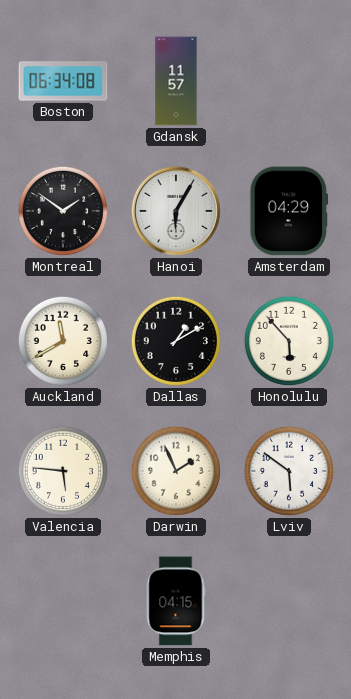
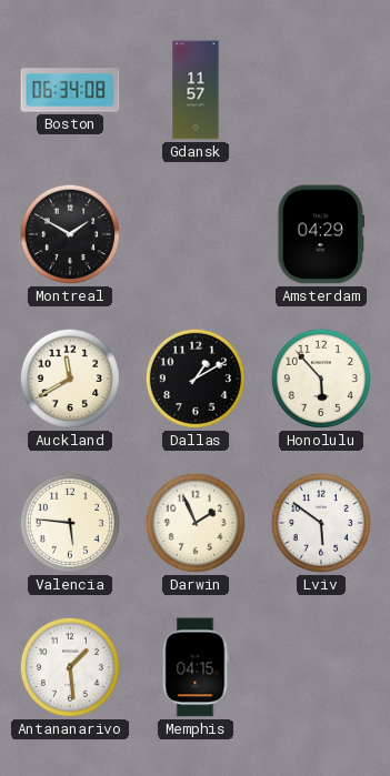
Montreal: 1:51 -> 1:50
Hanoi: 6:05 -> none
Antananarivo: none -> 1:29
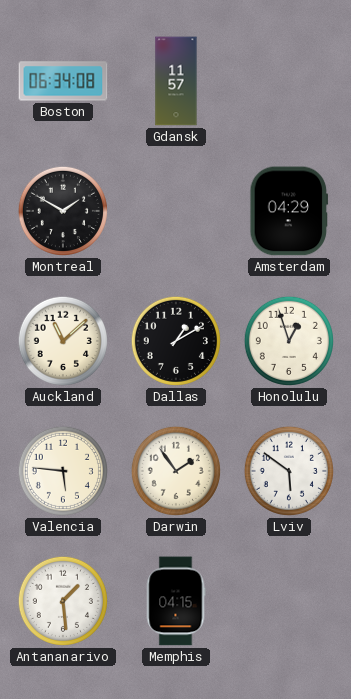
Auckland: 11:40 -> 11:08
Honolulu: 5:53 -> 12:57
Darwin: 1:56 -> 1:54
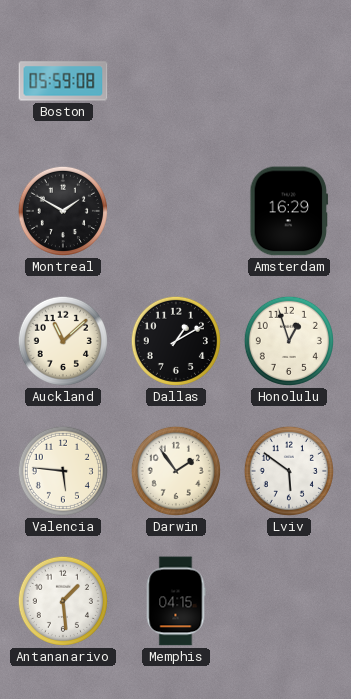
Boston: 06:34 -> 05:59
Gdansk: 11:57 -> none
Amsterdam: 04:29 -> 16:29
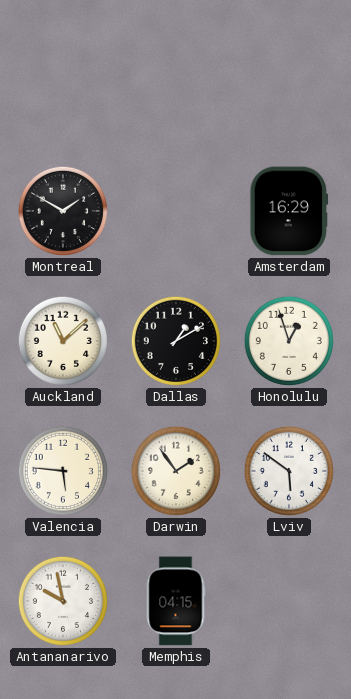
Boston: 05:59 -> none
Antananarivo: 1:29 -> 9:58
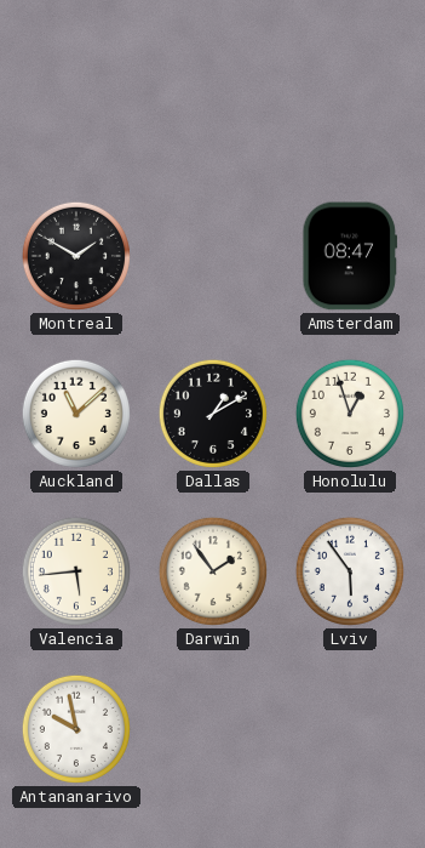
Amsterdam: 16:29 -> 08:47
Valencia: 5:46 -> 5:44
Lviv: 5:51 -> 5:54
Memphis: 04:15 -> none
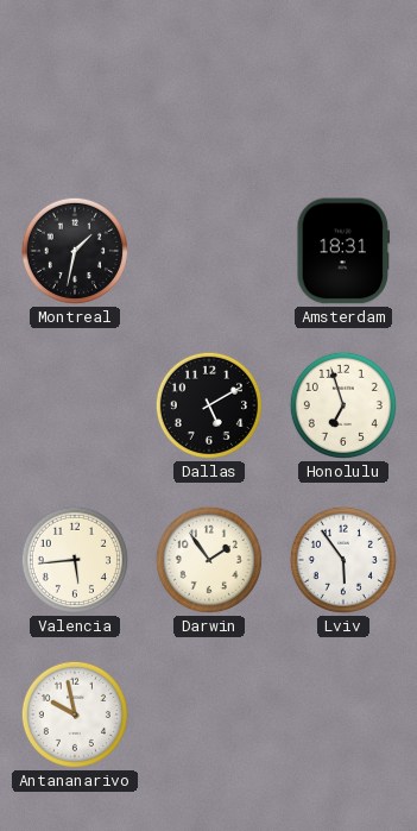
Montreal: 1:50 -> 1:32
Amsterdam: 08:47 -> 18:31
Auckland: 11:08 -> none
Dallas: 1:10 -> 5:10
Honolulu: 12:57 -> 6:57
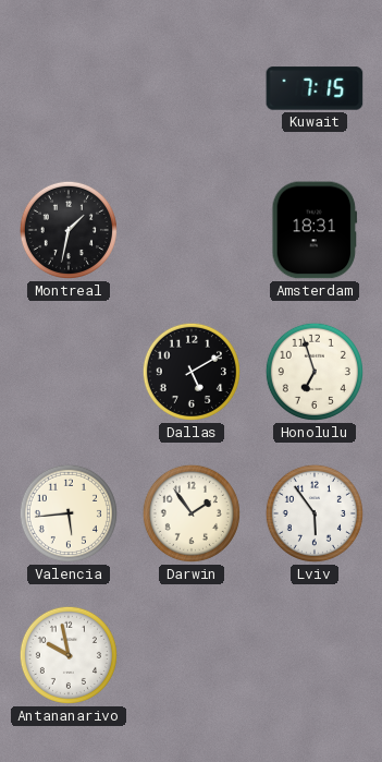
Kuwait: none -> 7:15
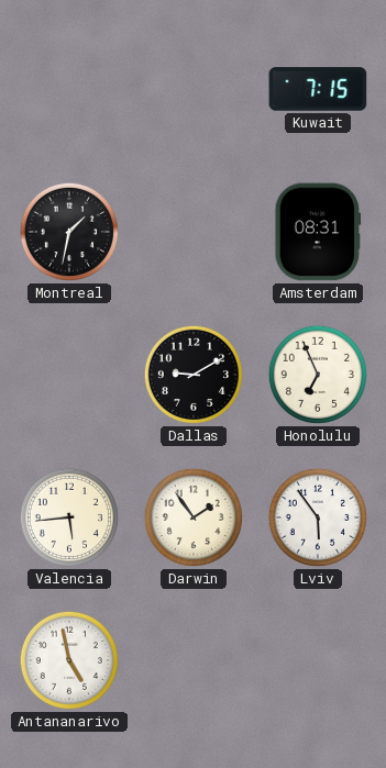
Amsterdam: 18:31 -> 08:31
Dallas: 5:10 -> 9:10
Honolulu: 6:57 -> 6:56
Antananarivo: 9:58 -> 4:58
